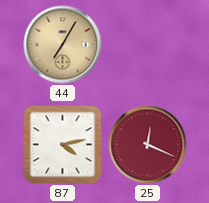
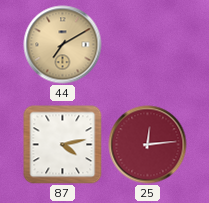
44: 7:05 -> 7:10
25: 12:19 -> 12:14
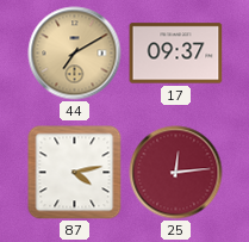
17: none -> 09:37
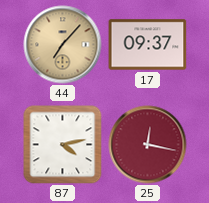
44: 7:10 -> 7:07
25: 12:14 -> 12:17
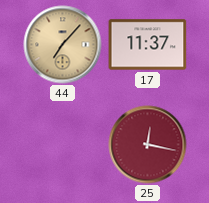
17: 09:37 -> 11:37
87: 4:13 -> none
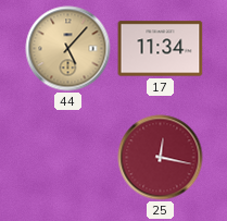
44: 7:07 -> 5:07
17: 11:37 -> 11:34
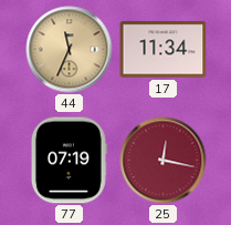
44: 5:07 -> 11:34
77: none -> 07:19
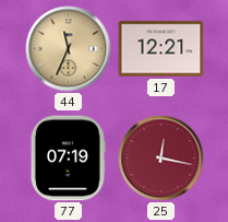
17: 11:34 -> 12:21
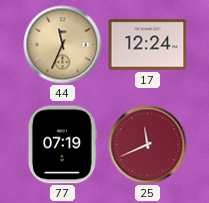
17: 12:21 -> 12:24
25: 12:17 -> 11:41
